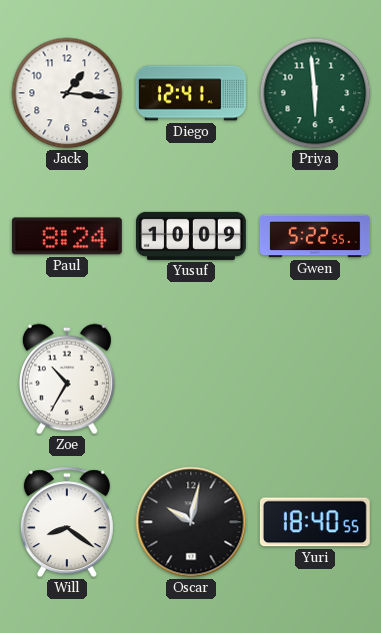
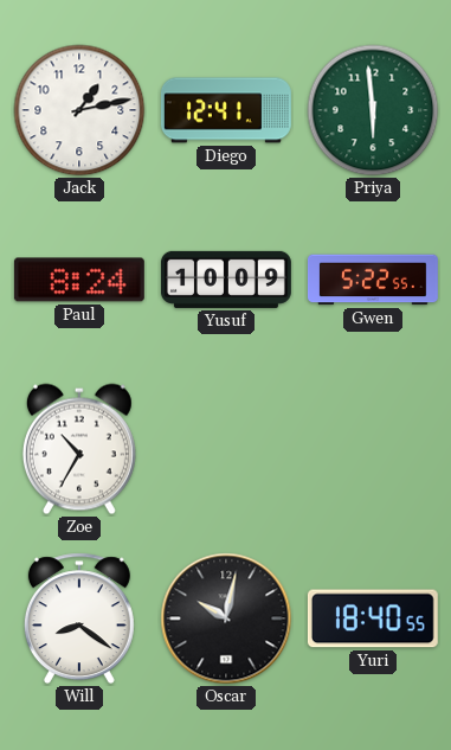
Jack: 1:16 -> 1:13
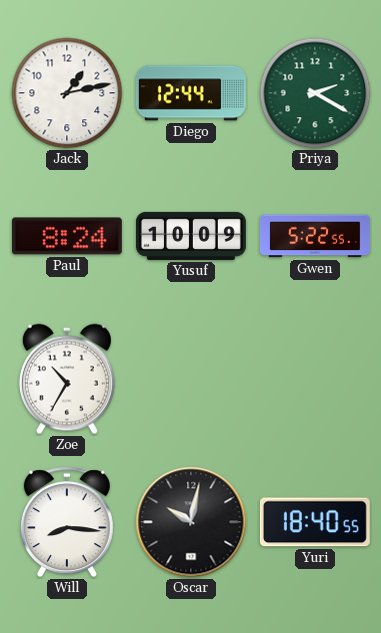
Diego: 12:41 -> 12:44
Priya: 5:59 -> 2:20
Will: 8:21 -> 8:16
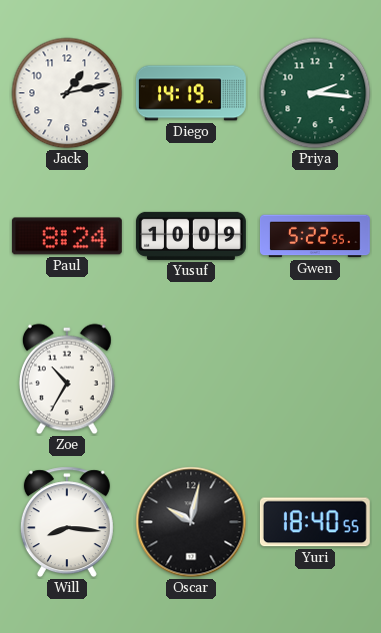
Diego: 12:44 -> 14:19
Priya: 2:20 -> 2:16
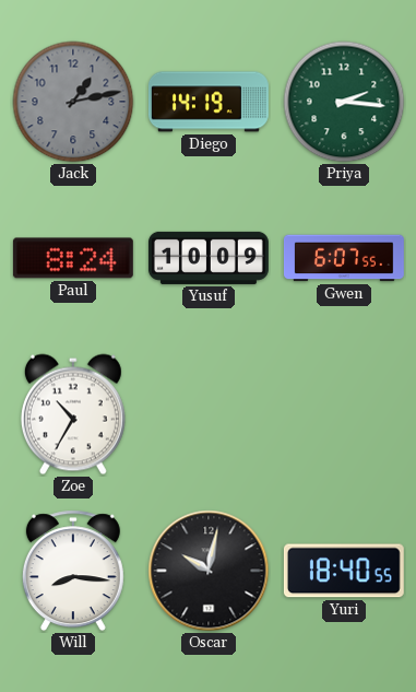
Jack dial: white -> grey
Gwen: 5:22 -> 6:07
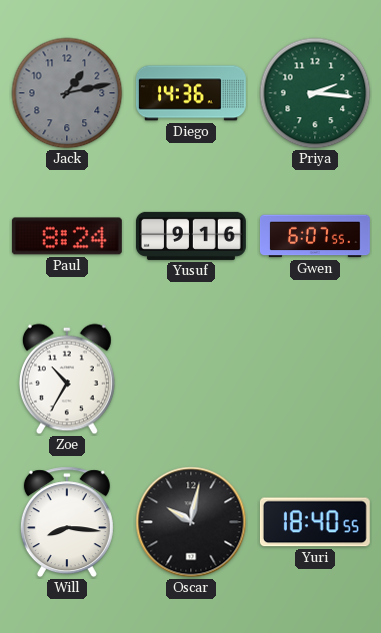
Diego: 14:19 -> 14:36
Yusuf: 10:09 -> 9:16
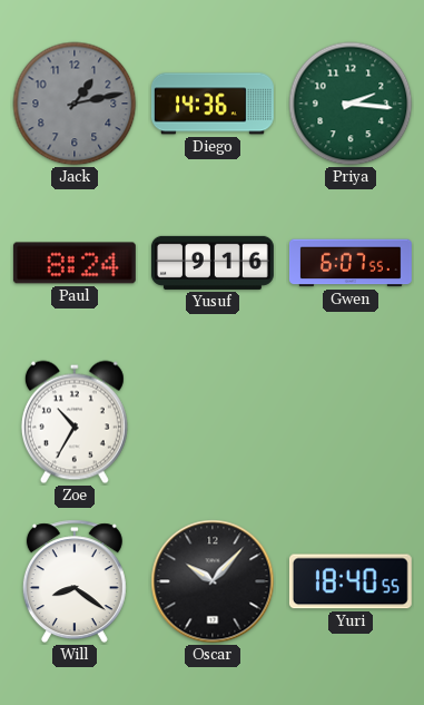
Will: 8:16 -> 8:21
Oscar: 10:02 -> 10:07
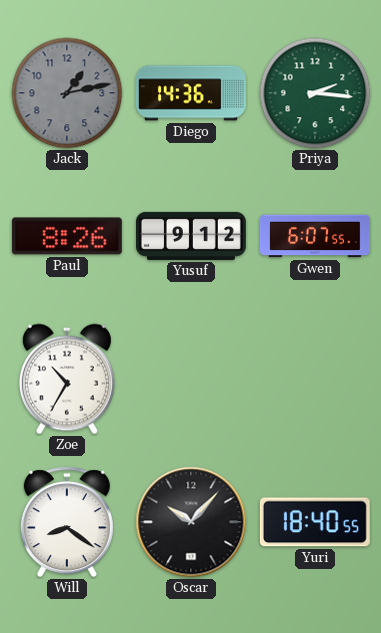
Paul: 8:24 -> 8:26
Yusuf: 9:16 -> 9:12
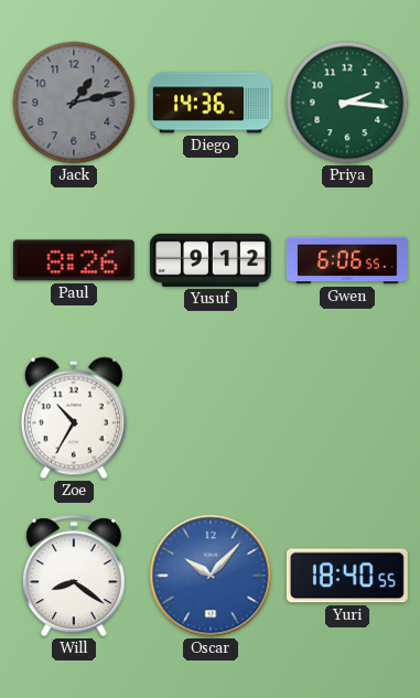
Gwen: 6:07 -> 6:06
Oscar dial: black -> blue
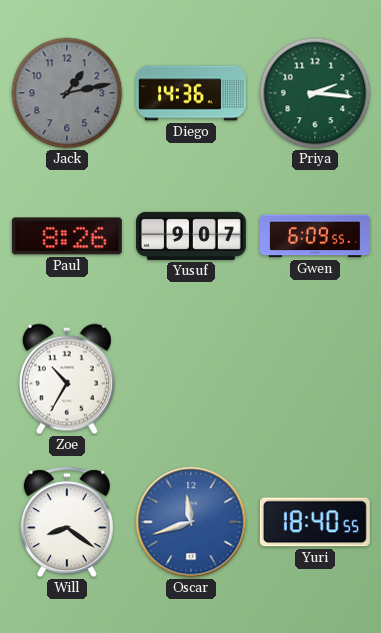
Yusuf: 9:12 -> 9:07
Gwen: 6:06 -> 6:09
Oscar: 10:07 -> 11:42
